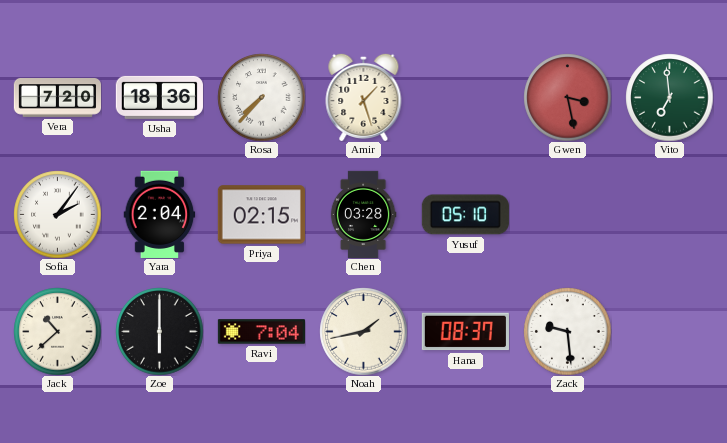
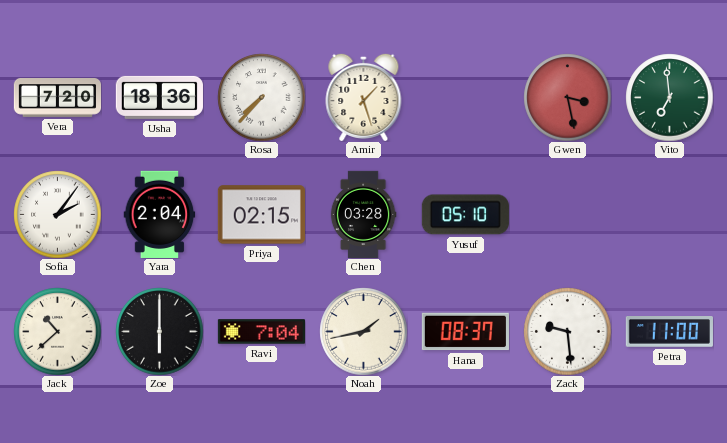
Petra: none -> 11:00
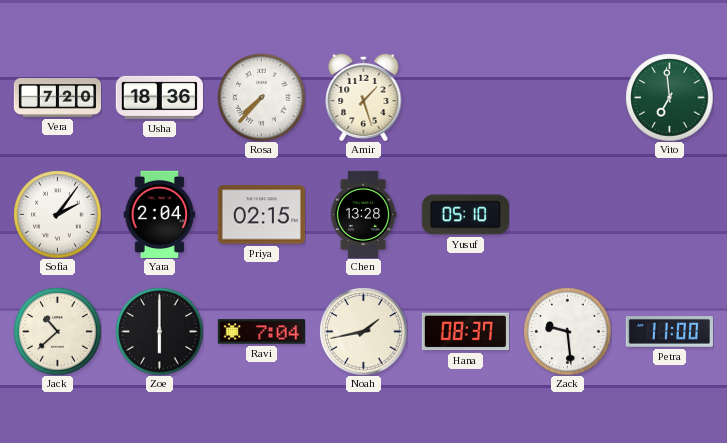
Gwen: 3:28 -> none
Chen: 03:28 -> 13:28
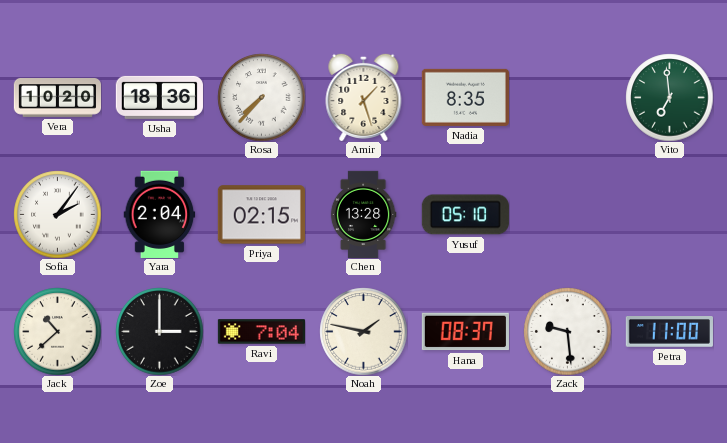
Vera: 7:20 -> 10:20
Nadia: none -> 8:35
Zoe: 6:00 -> 3:00
Noah: 1:43 -> 1:47
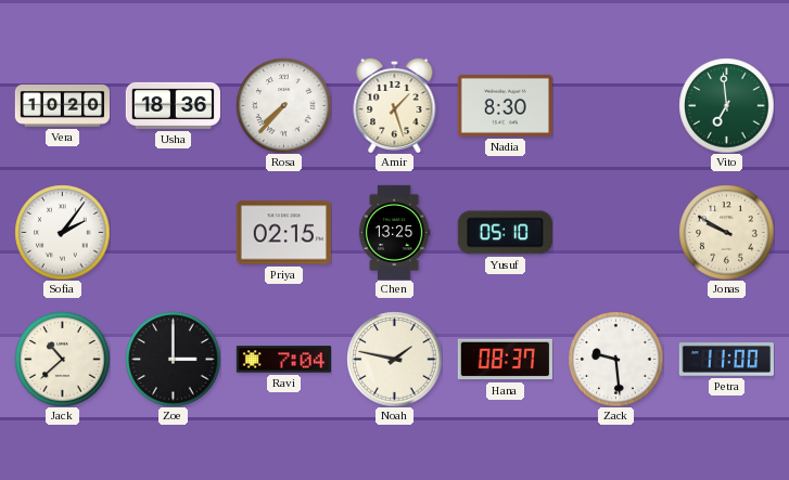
Nadia: 8:35 -> 8:30
Yara: 2:04 -> none
Chen: 13:28 -> 13:25
Jonas: none -> 9:50
